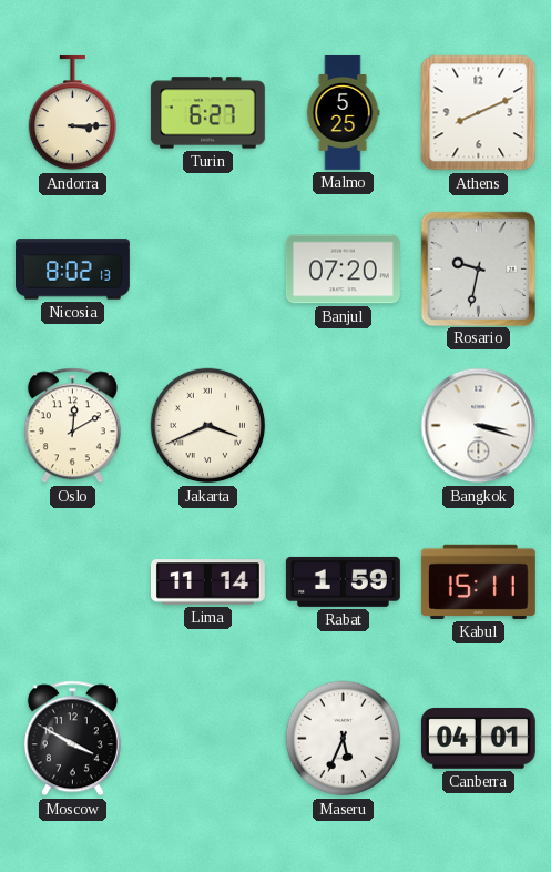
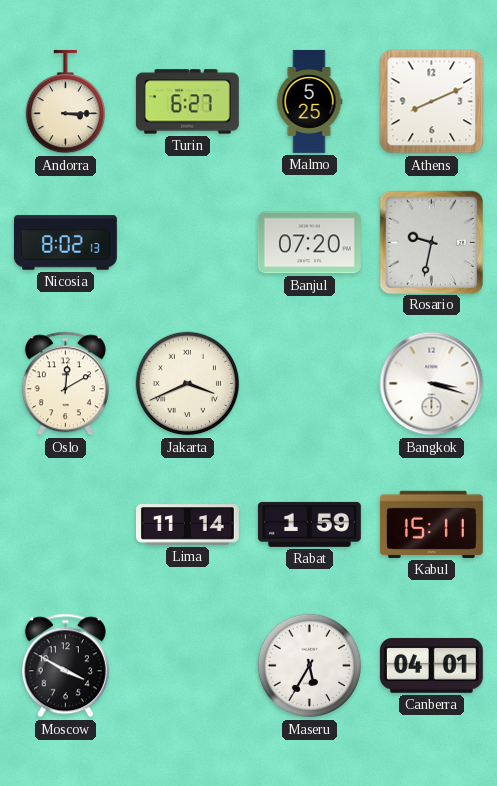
Maseru: 5:34 -> 5:35
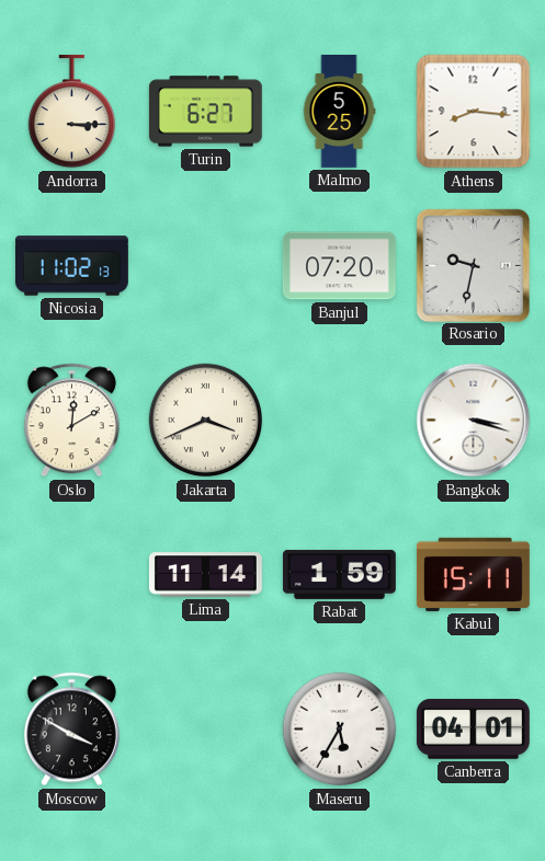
Athens: 8:11 -> 8:16
Nicosia: 8:02 -> 11:02
